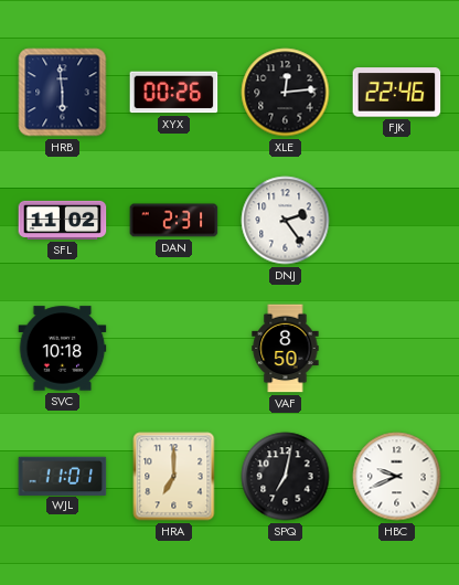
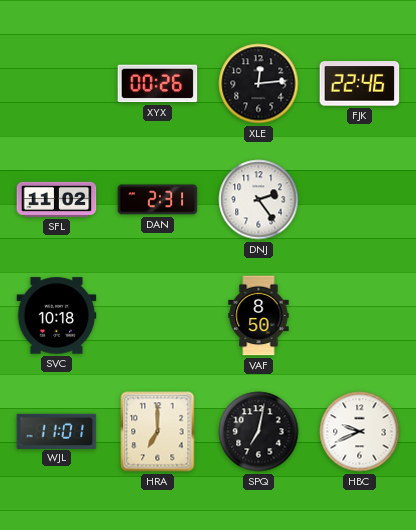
HRB: 5:59 -> none
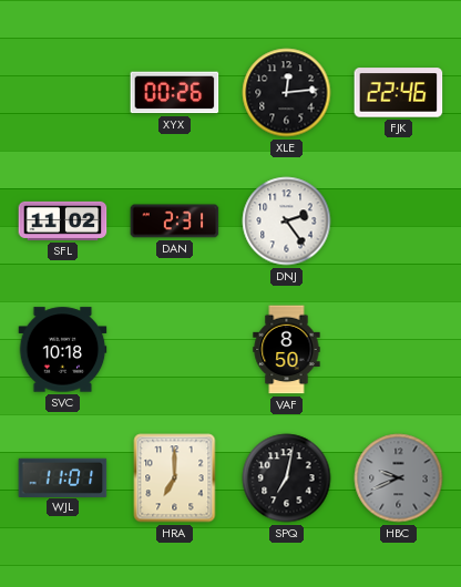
HBC dial: white -> grey
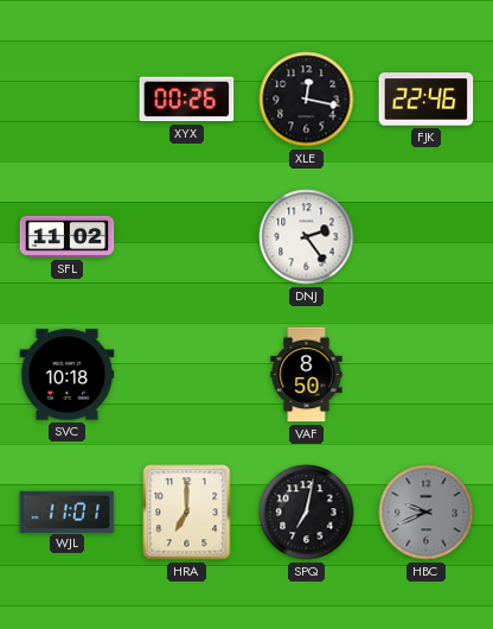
XLE: 12:14 -> 12:17
DAN: 2:31 -> none
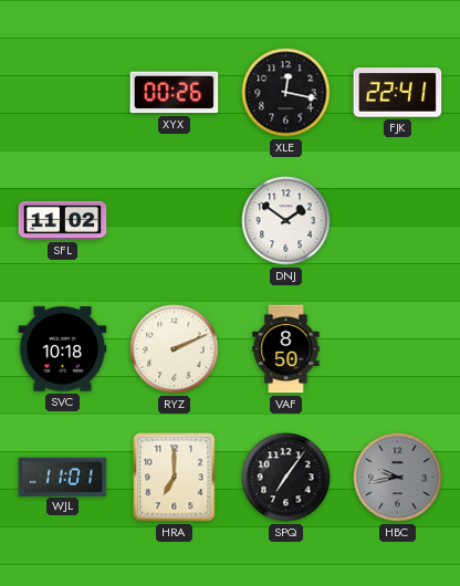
FJK: 22:46 -> 22:41
DNJ: 2:24 -> 1:51
RYZ: none -> 2:11
SPQ: 7:02 -> 7:06
HBC: 9:41 -> 9:43
